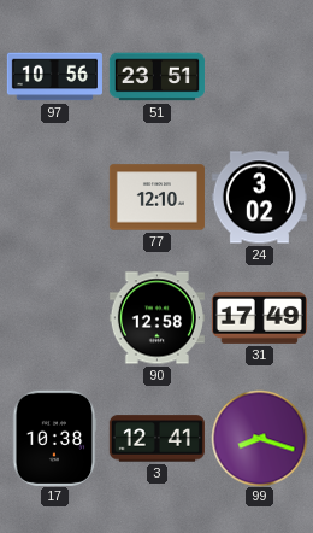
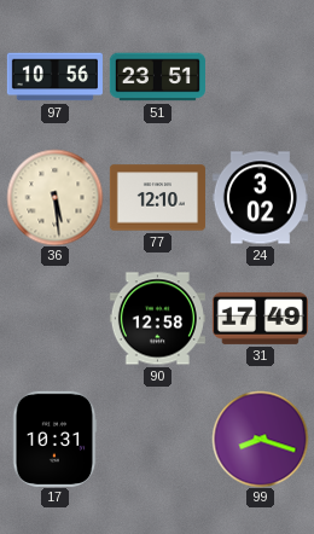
36: none -> 5:29
17: 10:38 -> 10:31
3: 12:41 -> none
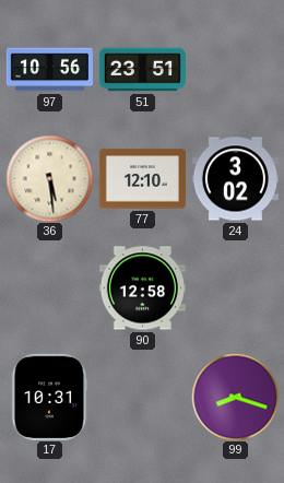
31: 17:49 -> none
